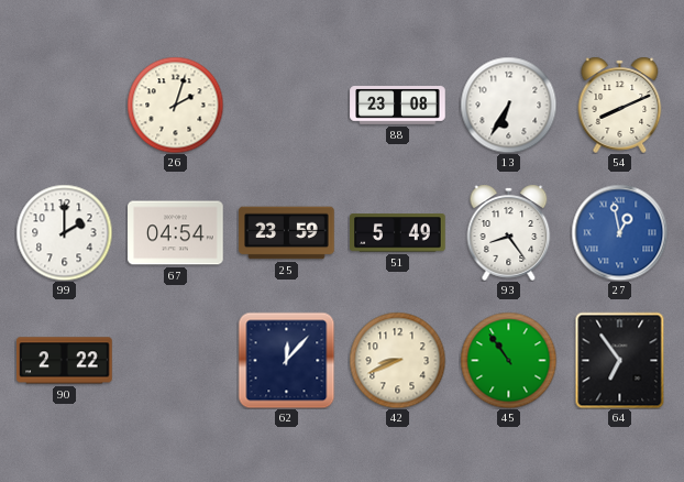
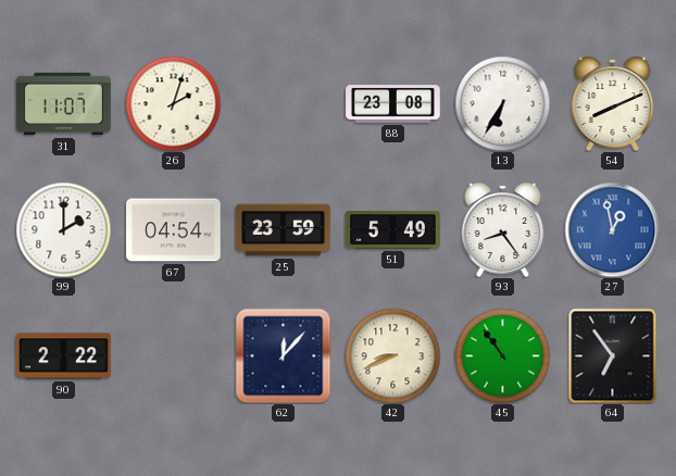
31: none -> 11:07
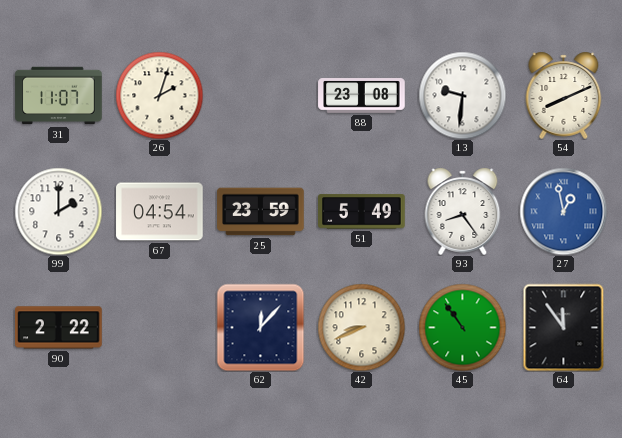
13: 6:35 -> 9:31
64: 6:54 -> 11:54
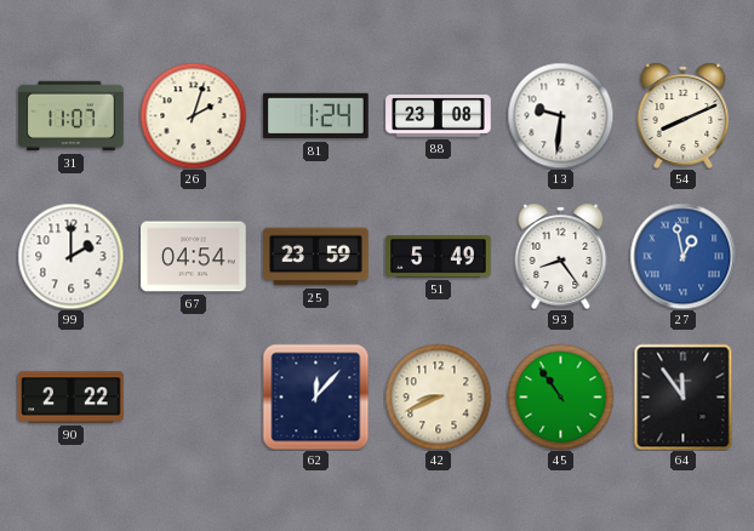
81: none -> 1:24
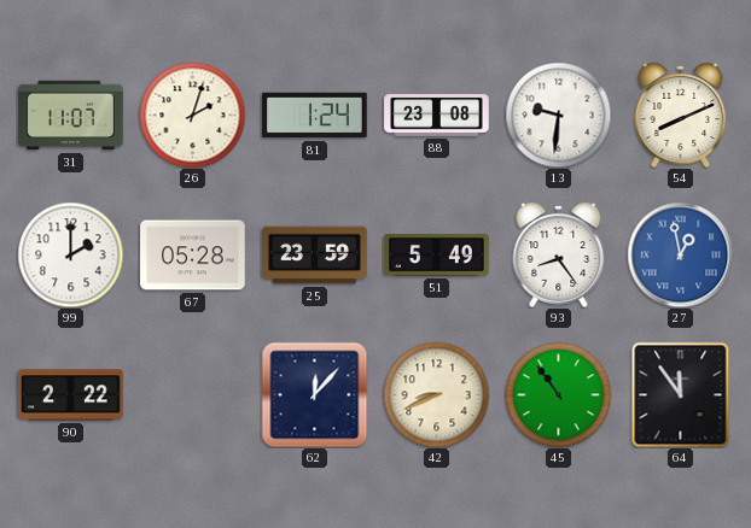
67: 04:54 -> 05:28
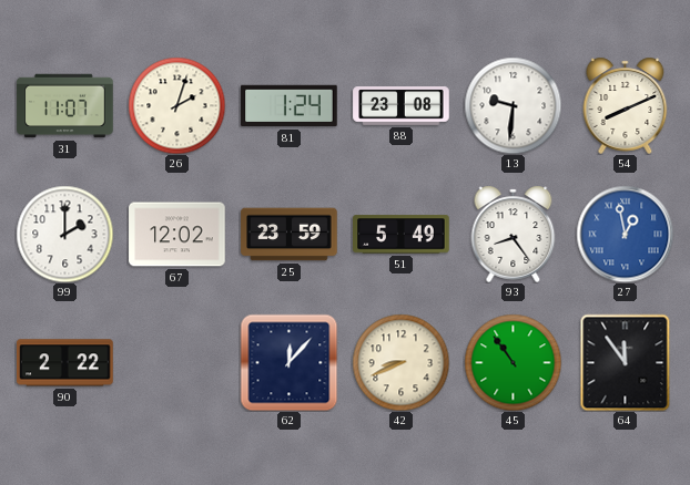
67: 05:28 -> 12:02
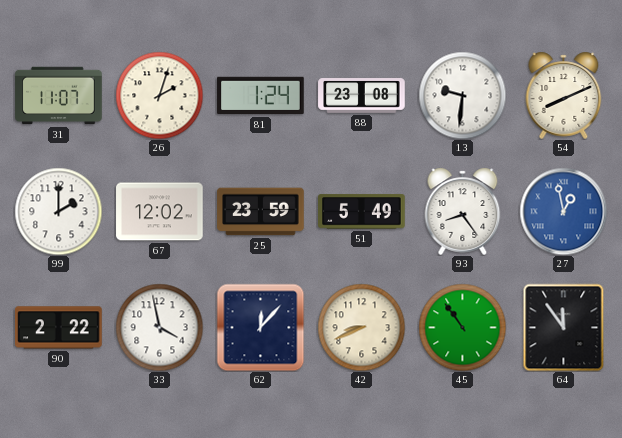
33: none -> 3:58
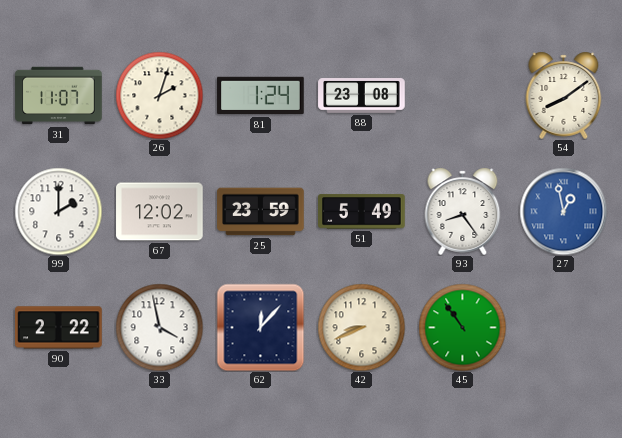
13: 9:31 -> none
54: 8:11 -> 8:09
64: 11:54 -> none
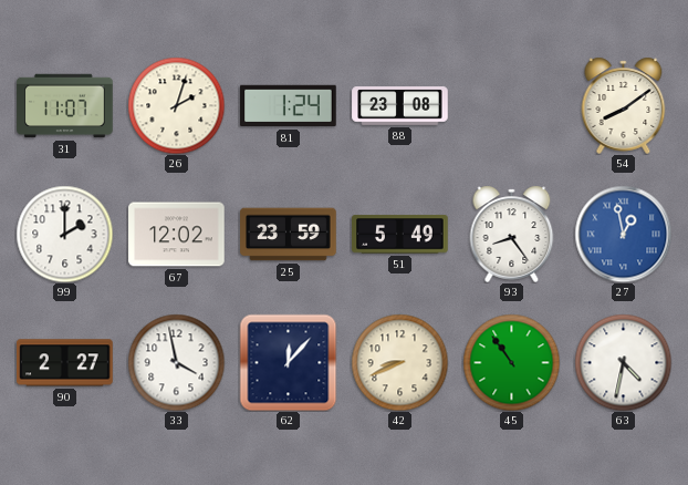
90: 2:22 -> 2:27
63: none -> 4:32
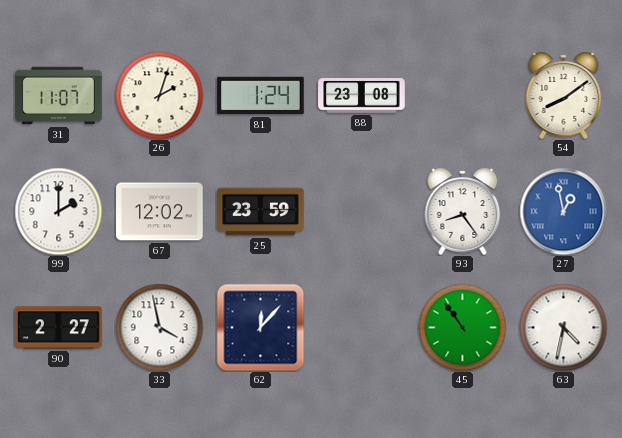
51: 5:49 -> none
42: 8:41 -> none
